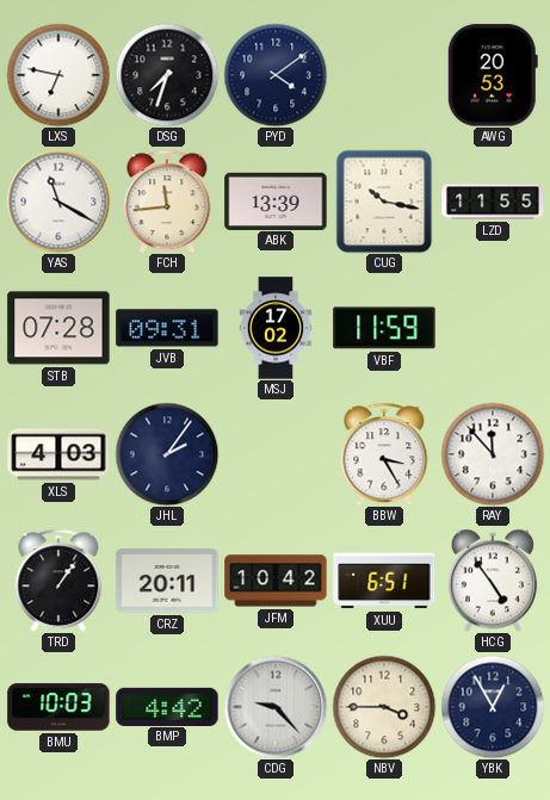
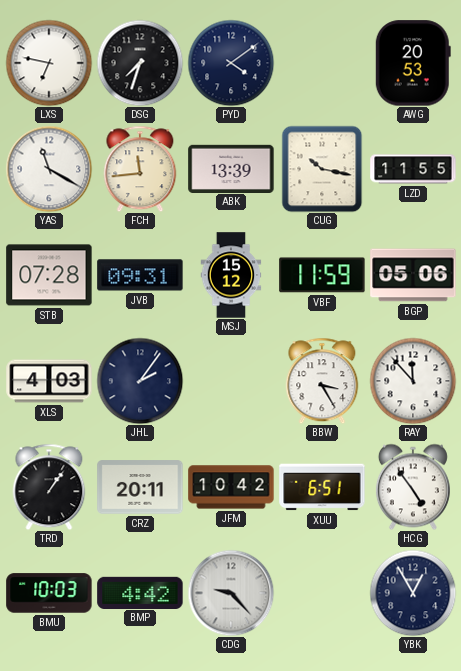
MSJ: 17:02 -> 15:12
BGP: none -> 05:06
NBV: 3:45 -> none
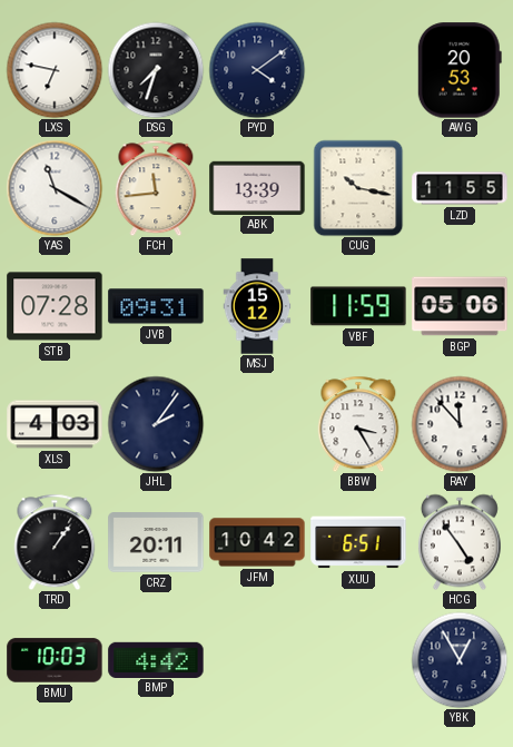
CDG: 9:23 -> none
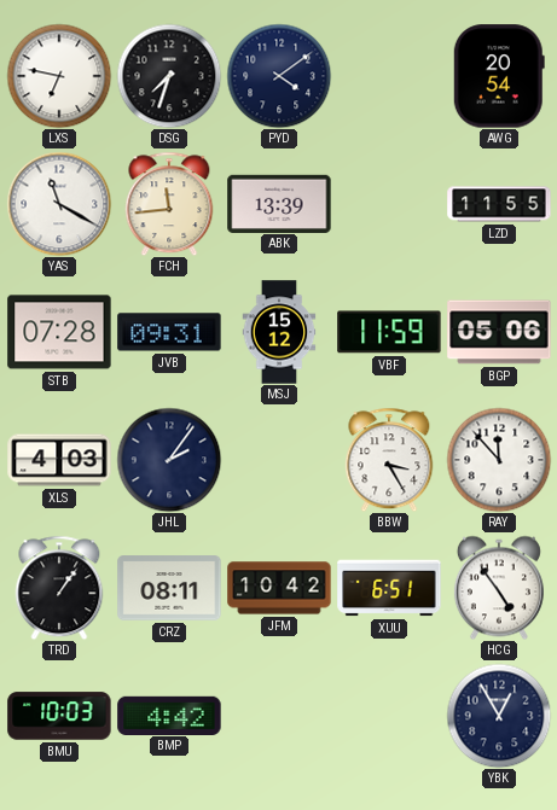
AWG: 20:53 -> 20:54
CUG: 10:17 -> none
CRZ: 20:11 -> 08:11
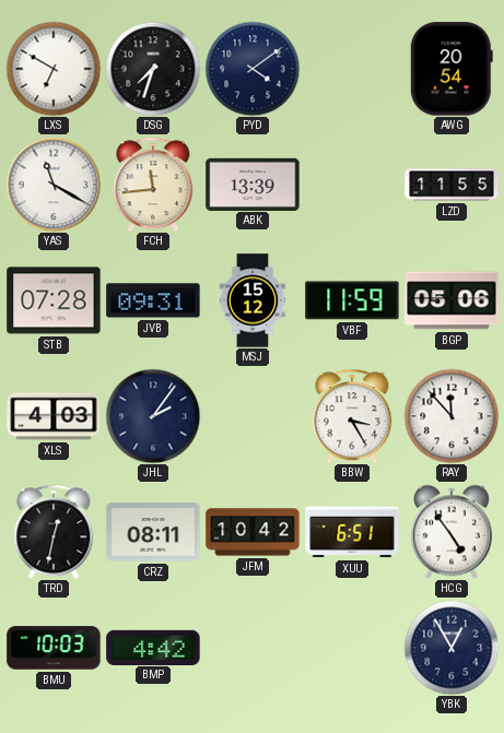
LXS: 6:47 -> 6:50
TRD: 1:06 -> 12:32
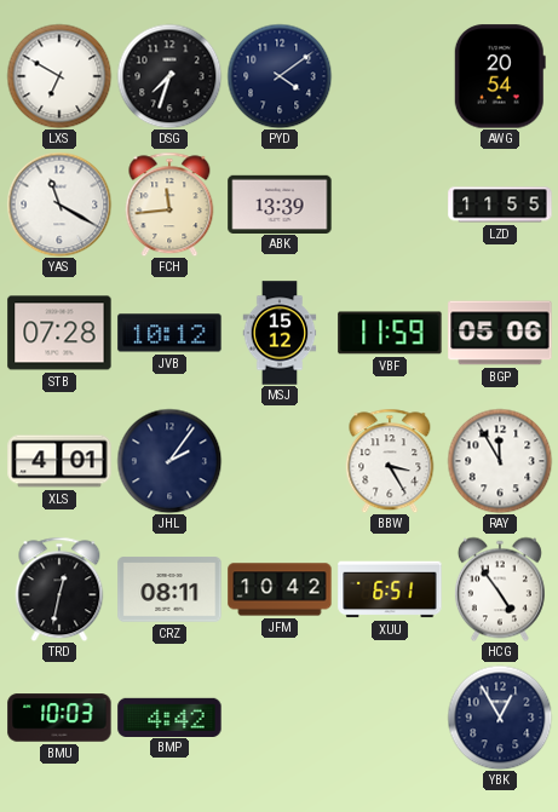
JVB: 09:31 -> 10:12
XLS: 4:03 -> 4:01
RAY: 11:53 -> 11:55
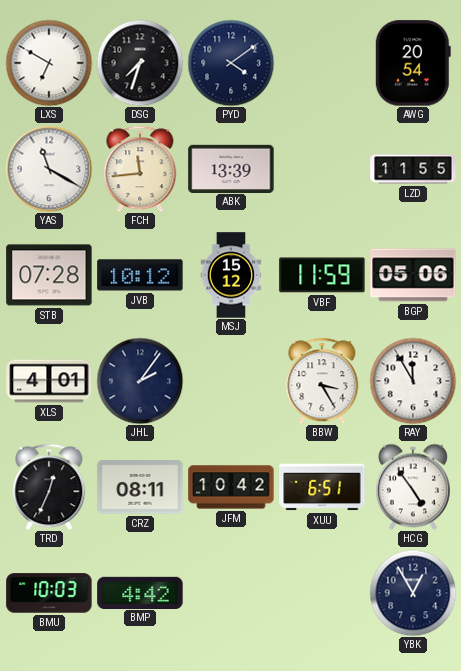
TRD: 12:32 -> 12:34
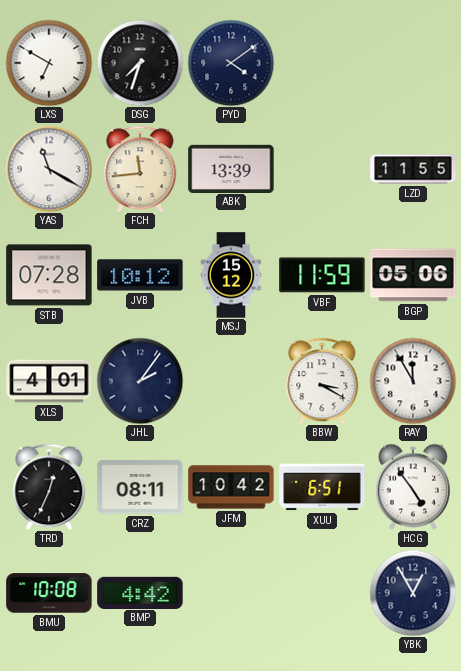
AWG: 20:54 -> none
BBW: 3:25 -> 3:20
BMU: 10:03 -> 10:08
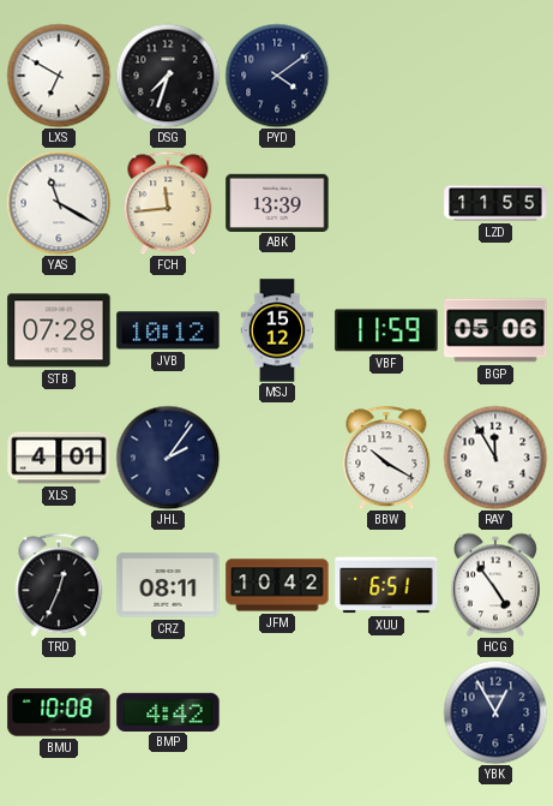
BBW: 3:20 -> 10:20
